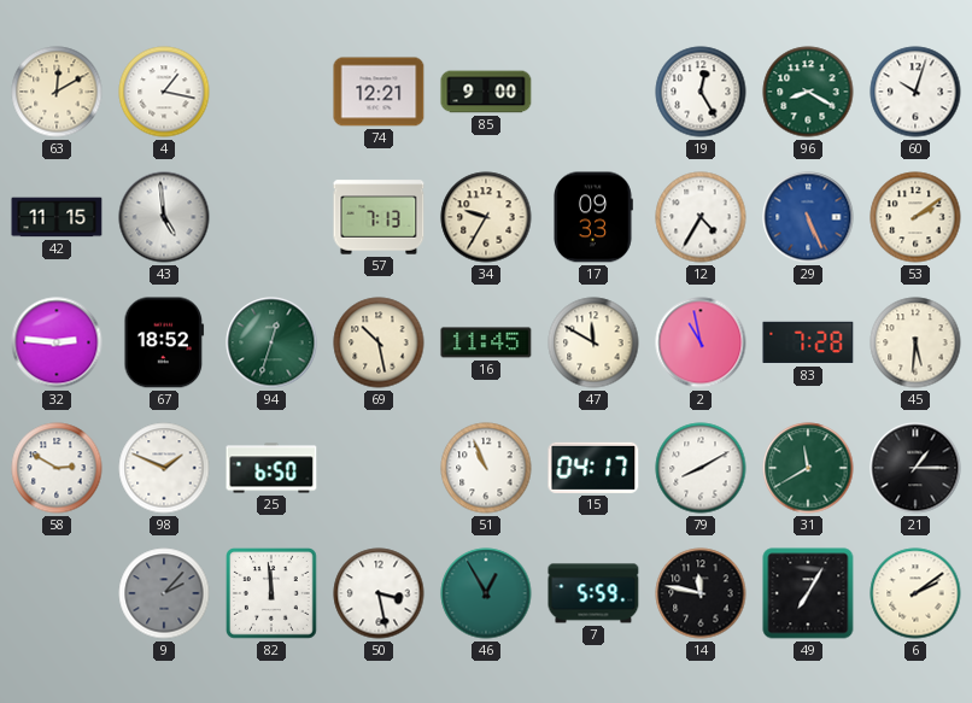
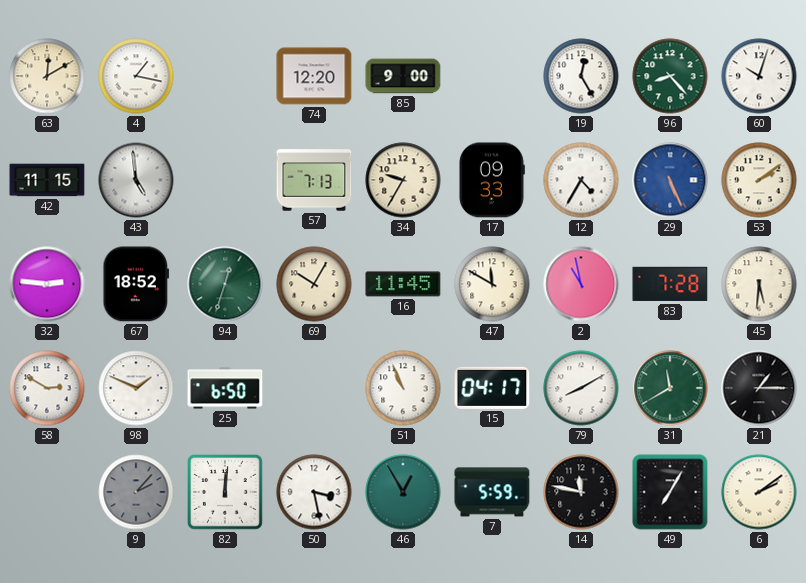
74: 12:21 -> 12:20
96: 8:20 -> 8:23
69: 10:28 -> 10:05
82: 11:59 -> 12:01
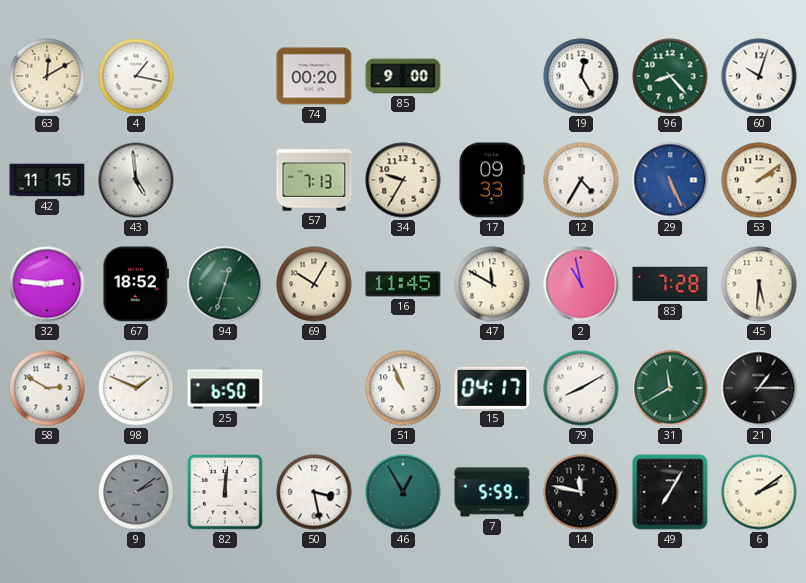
74: 12:20 -> 00:20
9: 2:07 -> 2:09
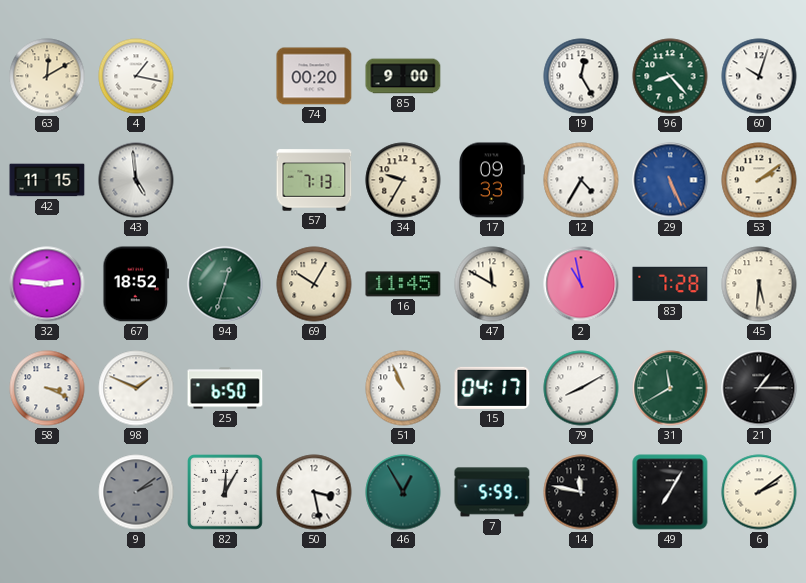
58: 2:50 -> 3:19
82: 12:01 -> 12:05
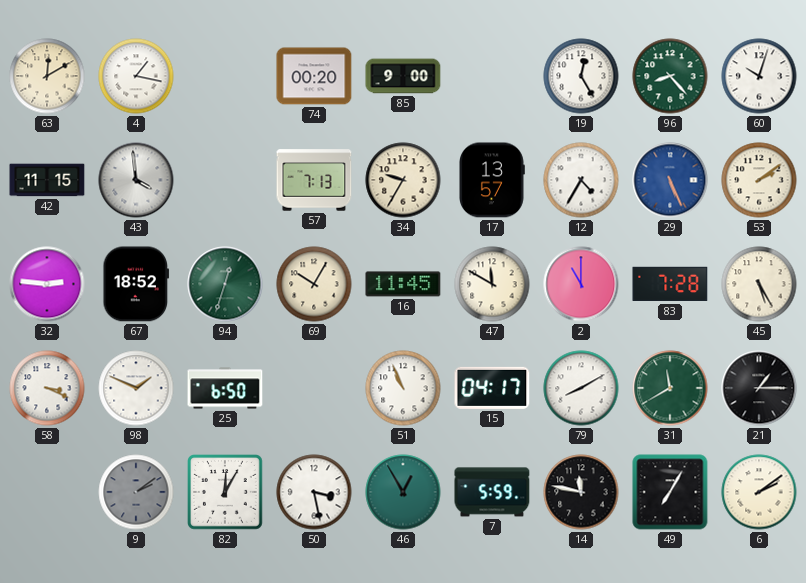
43: 4:59 -> 3:59
17: 09:33 -> 13:57
2: 10:58 -> 11:00
45: 5:31 -> 5:25
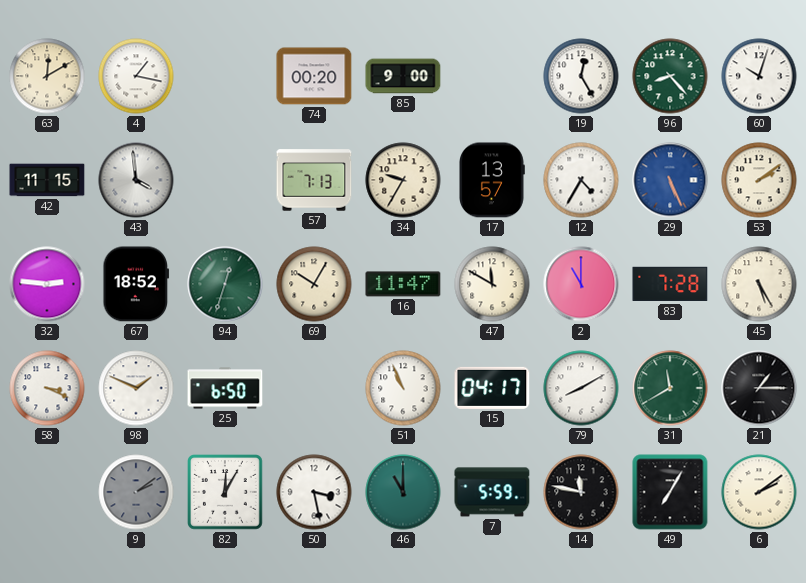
16: 11:45 -> 11:47
46: 12:55 -> 11:00
